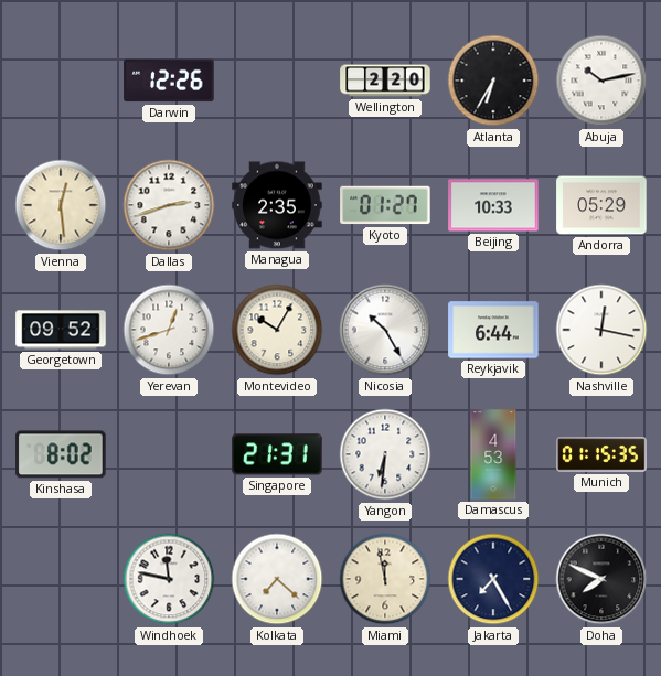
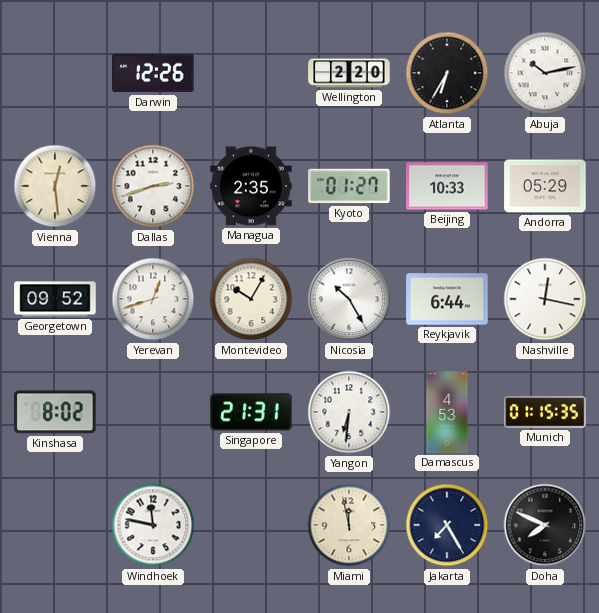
Kolkata: 7:22 -> none
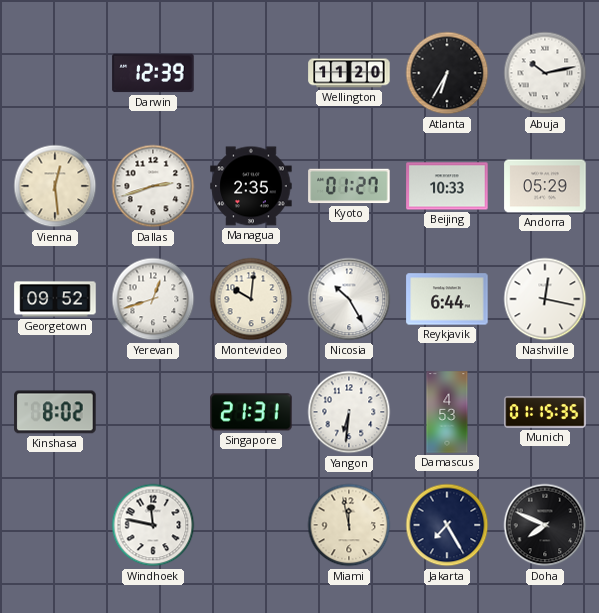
Darwin: 12:26 -> 12:39
Wellington: 2:20 -> 11:20
Montevideo: 10:05 -> 10:01
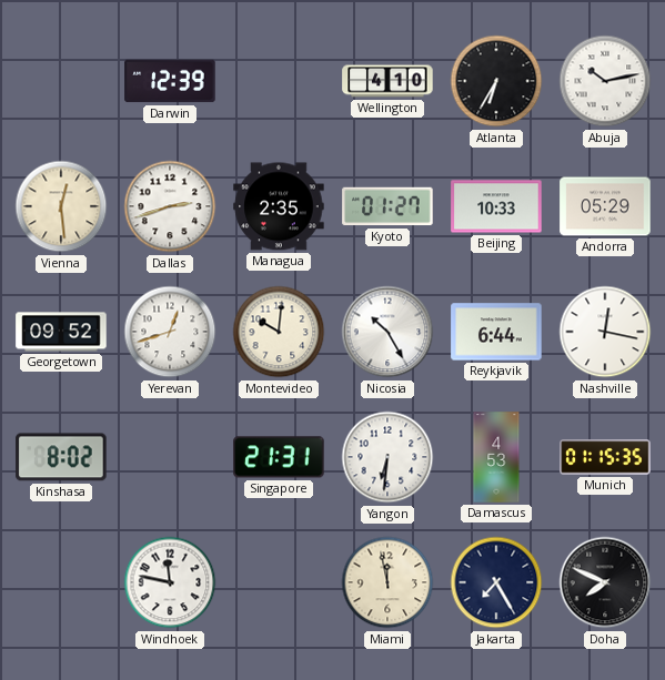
Wellington: 11:20 -> 4:10
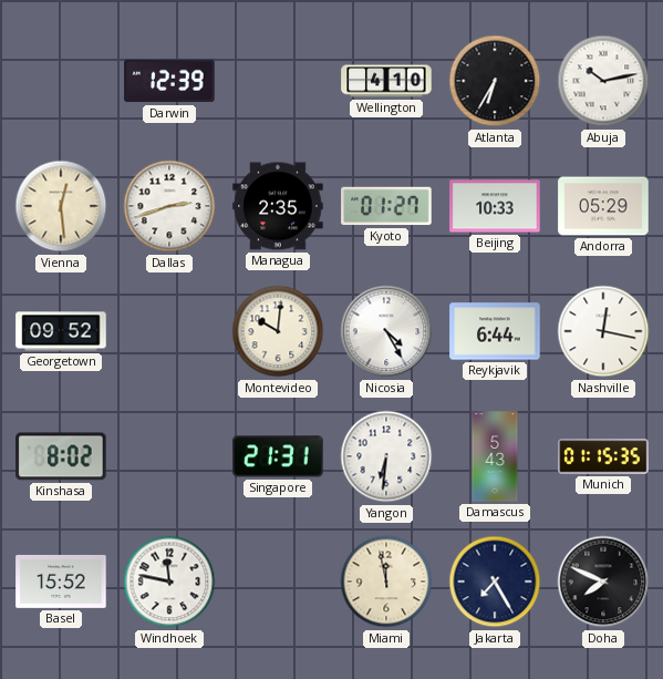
Yerevan: 12:42 -> none
Nicosia: 10:25 -> 4:25
Damascus: 4:53 -> 5:43
Basel: none -> 15:52
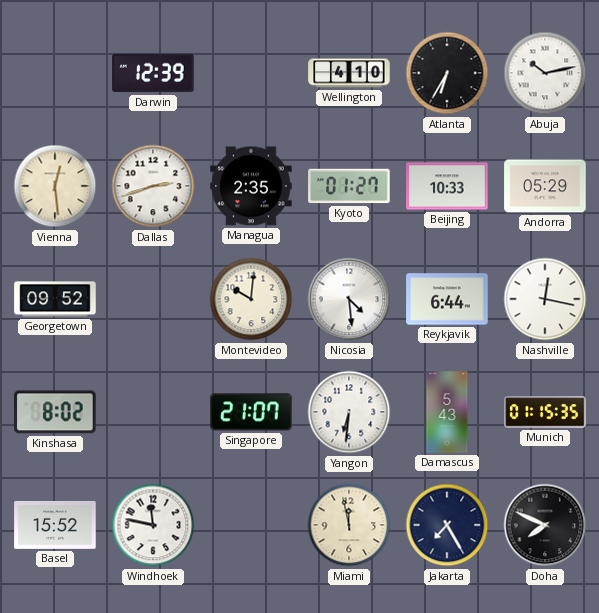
Nicosia: 4:25 -> 4:29
Singapore: 21:31 -> 21:07
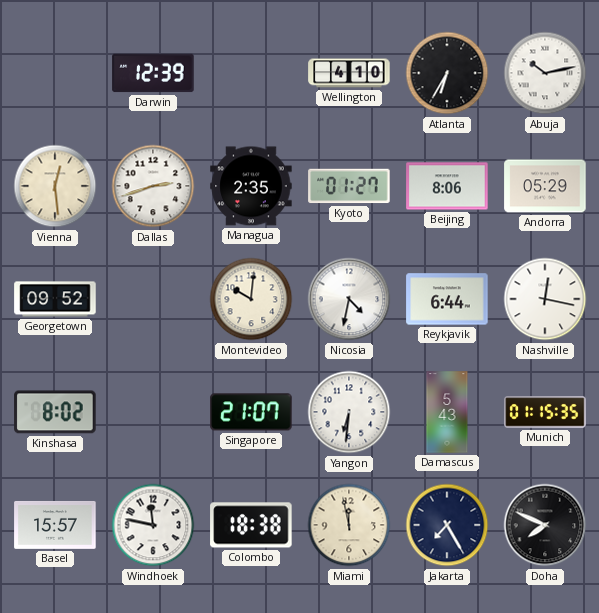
Beijing: 10:33 -> 8:06
Nicosia: 4:29 -> 4:32
Basel: 15:52 -> 15:57
Colombo: none -> 18:38
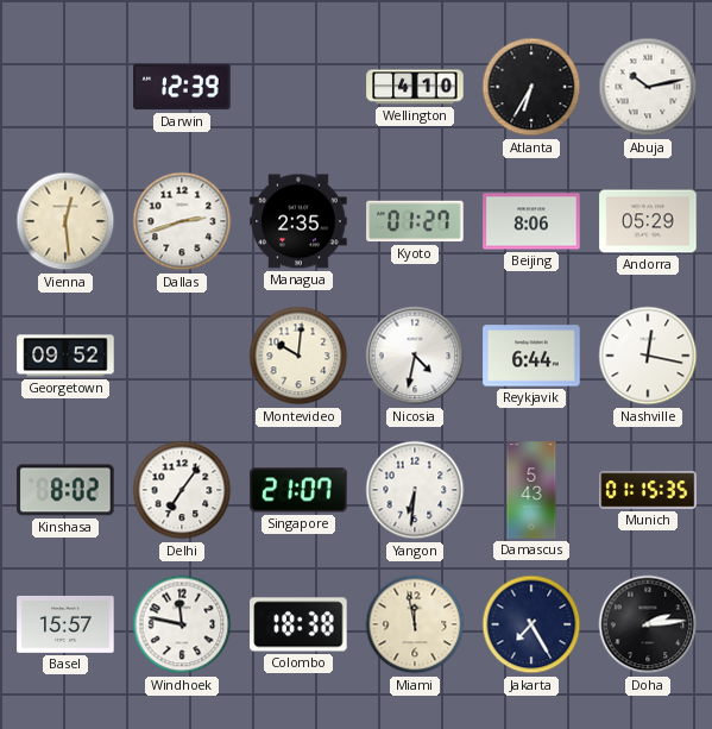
Delhi: none -> 7:06
Doha: 7:49 -> 2:14
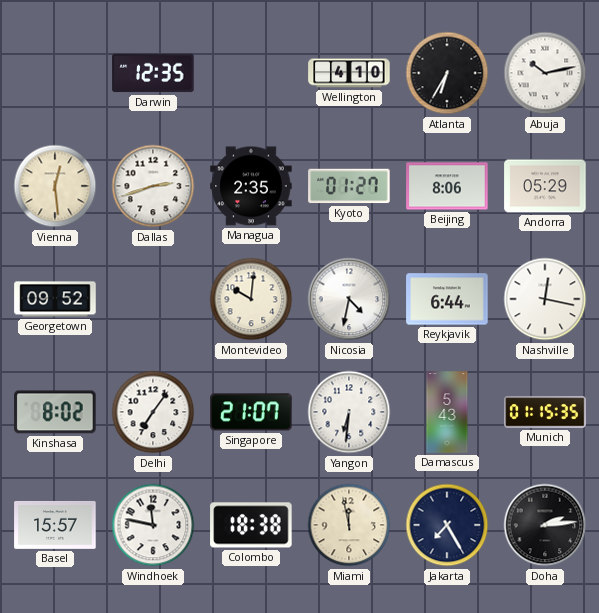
Darwin: 12:39 -> 12:35
